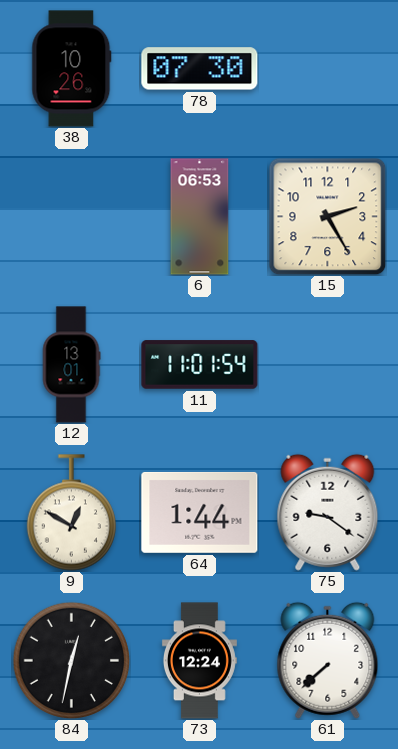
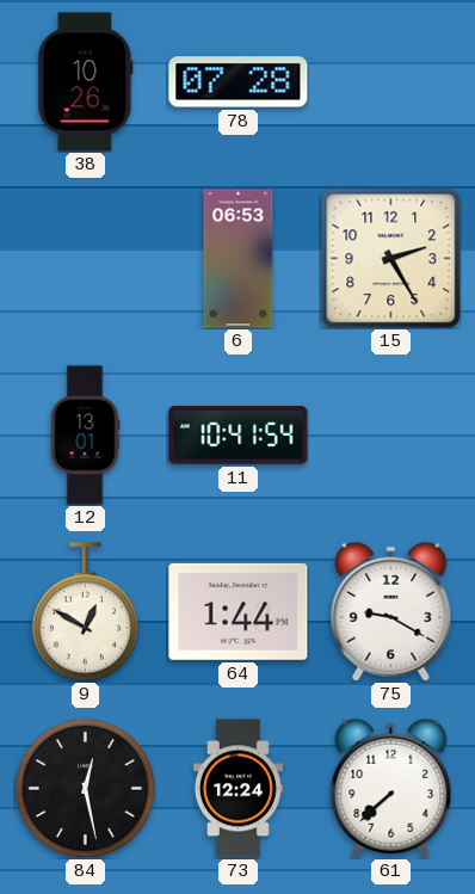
78: 07:30 -> 07:28
11: 11:01 -> 10:41
75: 9:21 -> 9:20
84: 12:32 -> 12:28
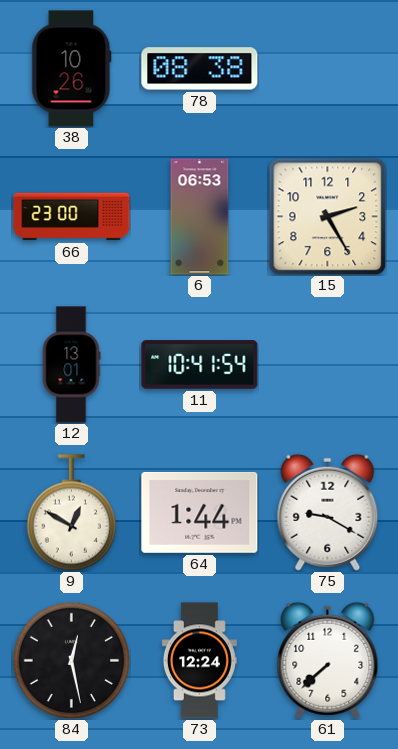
78: 07:28 -> 08:38
66: none -> 23:00
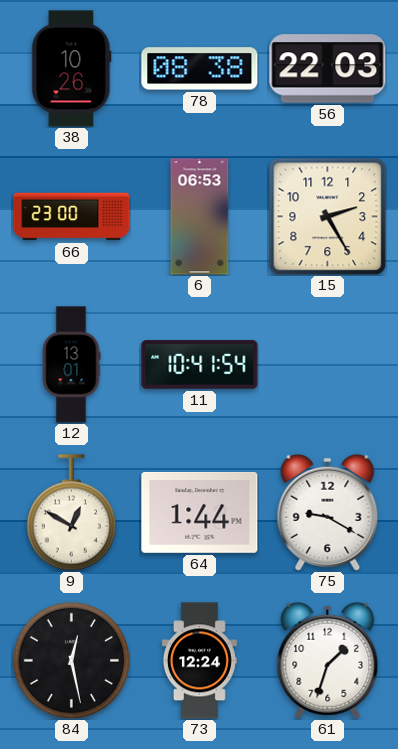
56: none -> 22:03
61: 7:38 -> 1:33
